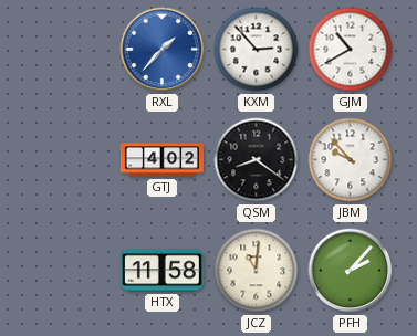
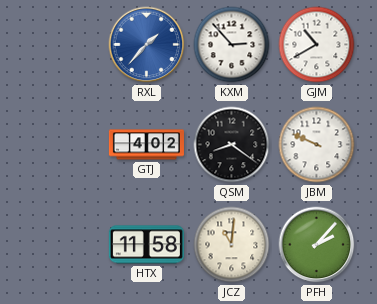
JBM: 9:53 -> 9:49
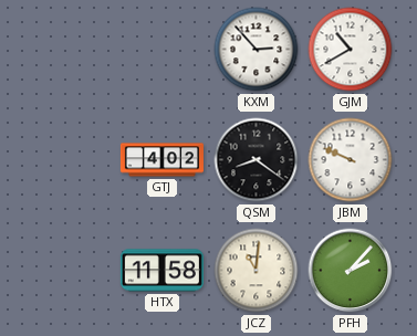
RXL: 1:37 -> none
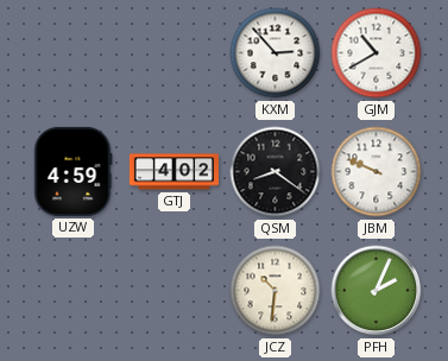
UZW: none -> 4:59
HTX: 11:58 -> none
JCZ: 11:01 -> 10:31
PFH: 2:07 -> 2:04
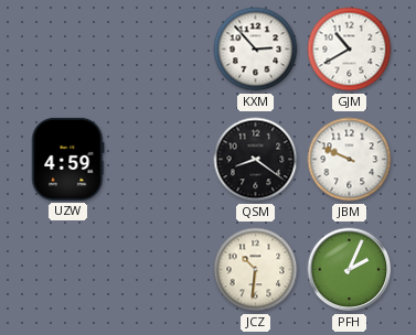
GTJ: 4:02 -> none
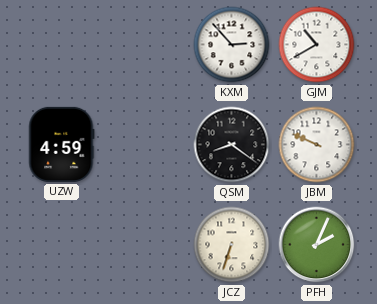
JCZ: 10:31 -> 6:33
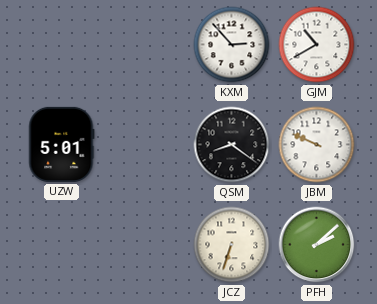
UZW: 4:59 -> 5:01
PFH: 2:04 -> 2:08
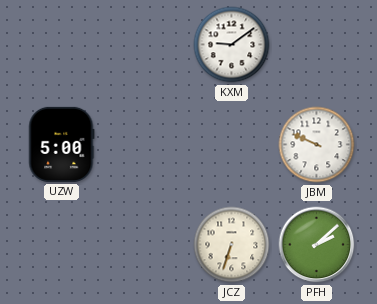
KXM: 2:53 -> 9:09
GJM: 10:40 -> none
UZW: 5:01 -> 5:00
QSM: 8:21 -> none
